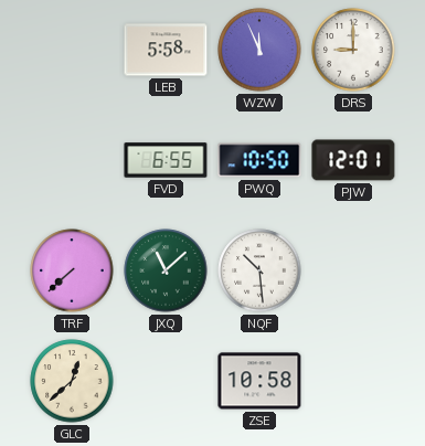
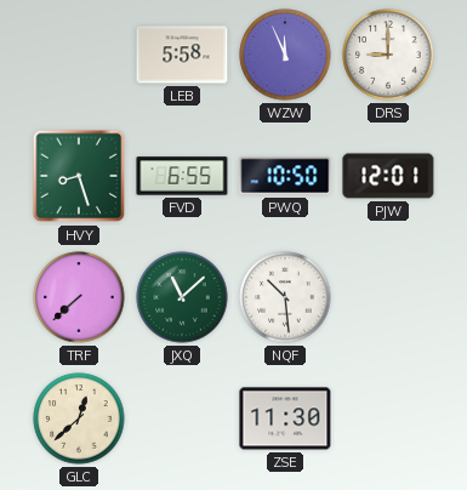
HVY: none -> 8:27
ZSE: 10:58 -> 11:30
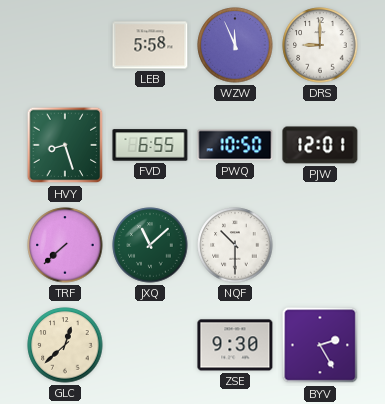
NQF: 10:29 -> 10:30
ZSE: 11:30 -> 9:30
BYV: none -> 2:25
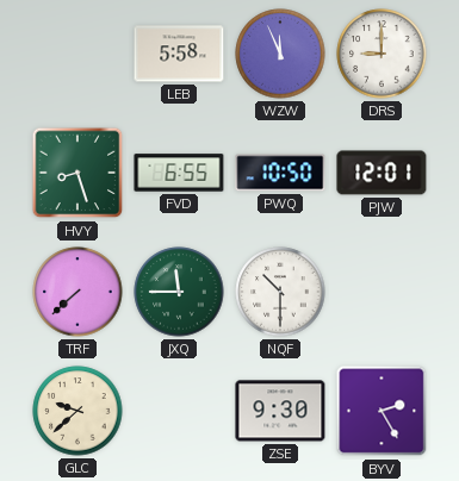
JXQ: 11:08 -> 11:45
GLC: 12:38 -> 9:38
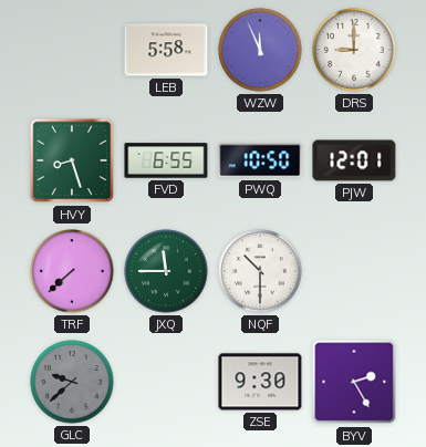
GLC dial: cream -> grey
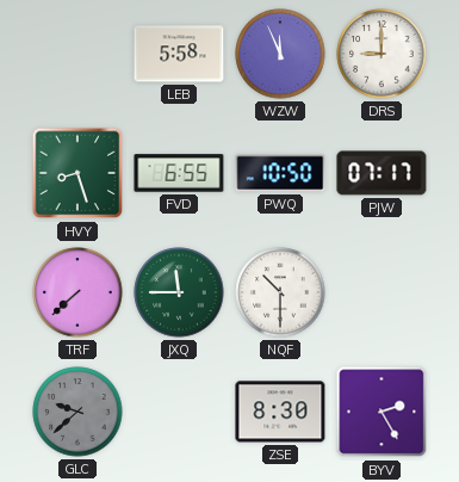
PJW: 12:01 -> 07:17
ZSE: 9:30 -> 8:30
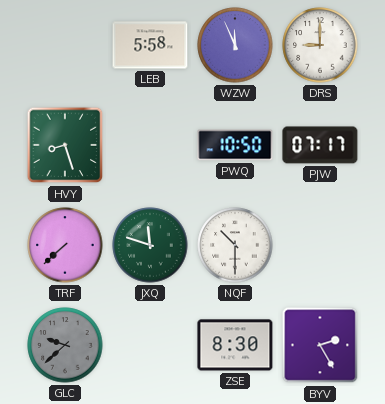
FVD: 6:55 -> none
JXQ: 11:45 -> 11:48
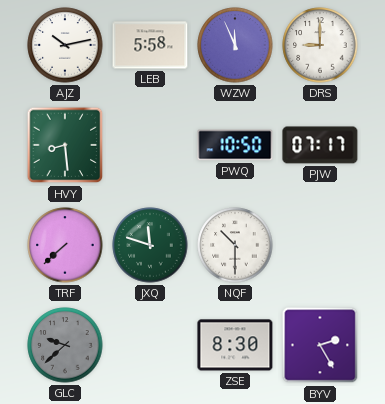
AJZ: none -> 10:13
HVY: 8:27 -> 8:29
